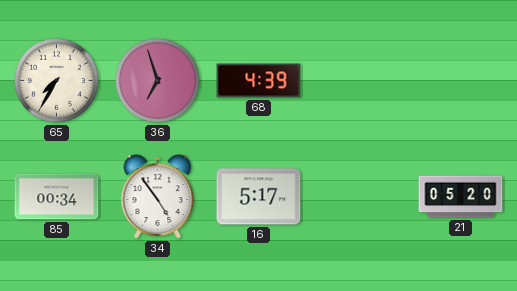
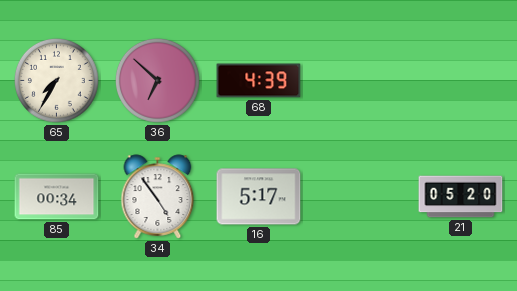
36: 6:57 -> 6:52
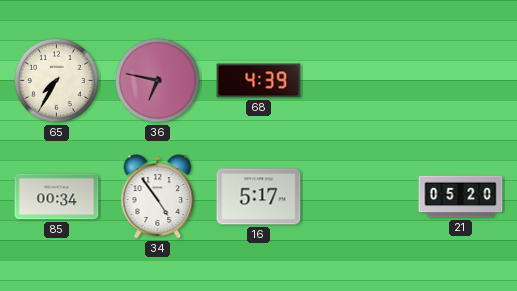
36: 6:52 -> 6:47
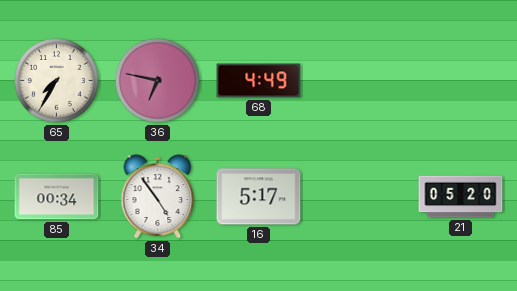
68: 4:39 -> 4:49
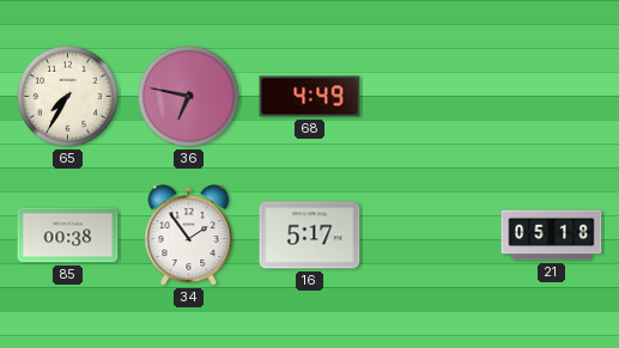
85: 00:34 -> 00:38
34: 4:54 -> 1:54
21: 05:20 -> 05:18
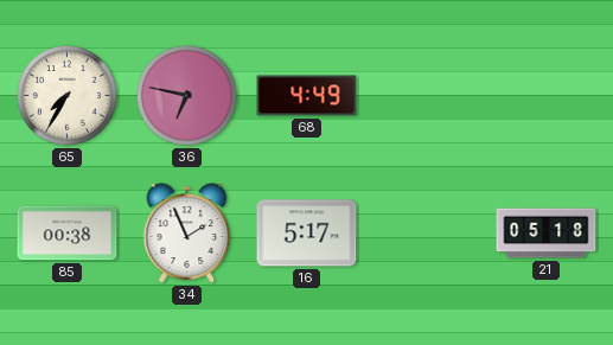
34: 1:54 -> 1:56
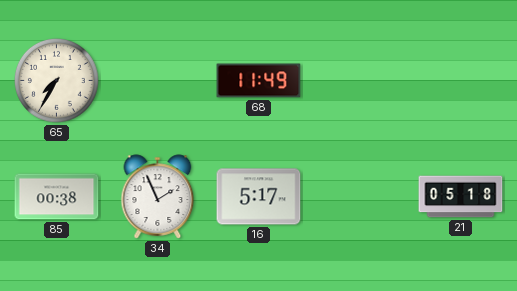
36: 6:47 -> none
68: 4:49 -> 11:49
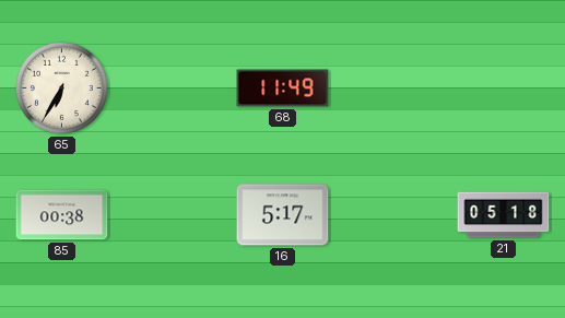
65: 7:35 -> 6:35
34: 1:56 -> none
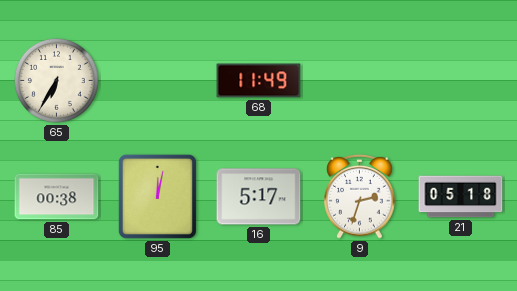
95: none -> 12:02
9: none -> 2:33
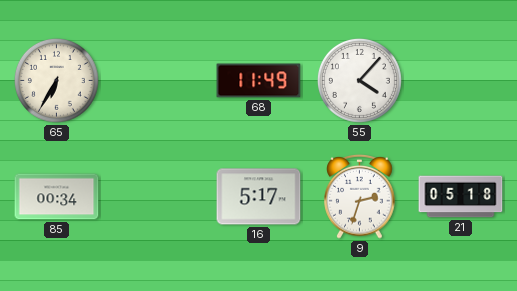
55: none -> 4:07
85: 00:38 -> 00:34
95: 12:02 -> none
